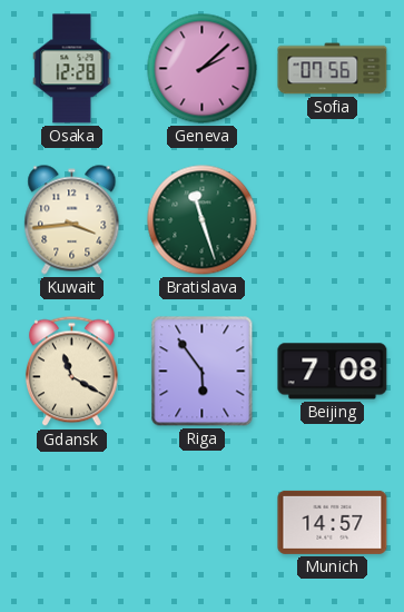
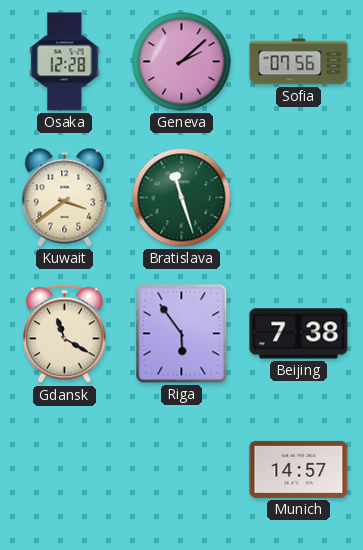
Kuwait: 3:44 -> 3:39
Beijing: 7:08 -> 7:38
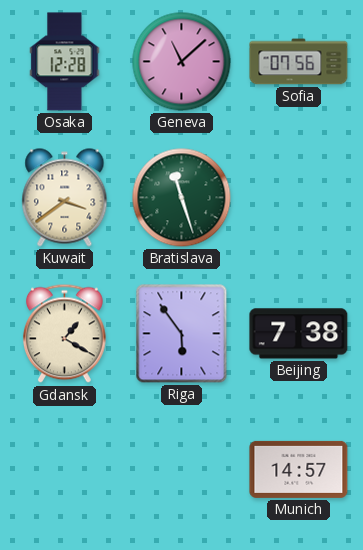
Geneva: 2:08 -> 11:08
Gdansk: 11:20 -> 1:20
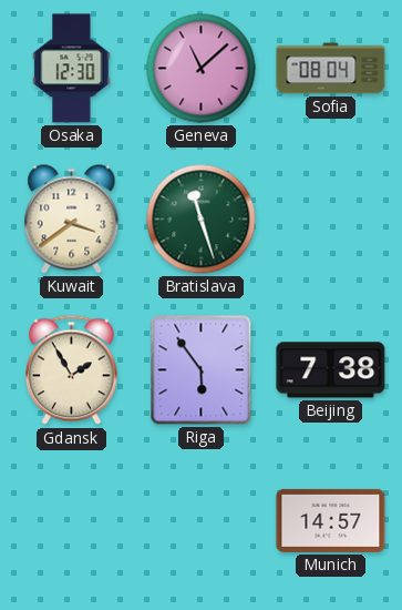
Osaka: 12:28 -> 12:30
Sofia: 07:56 -> 08:04
Gdansk: 1:20 -> 1:55
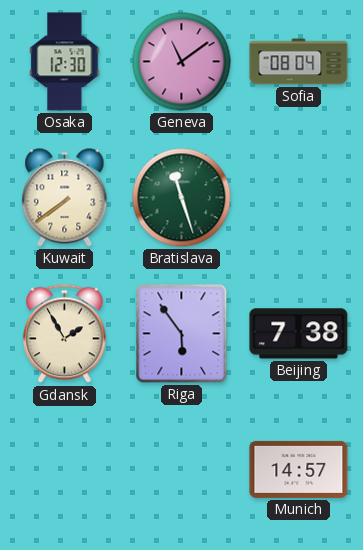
Geneva: 11:08 -> 11:09
Kuwait: 3:39 -> 7:39
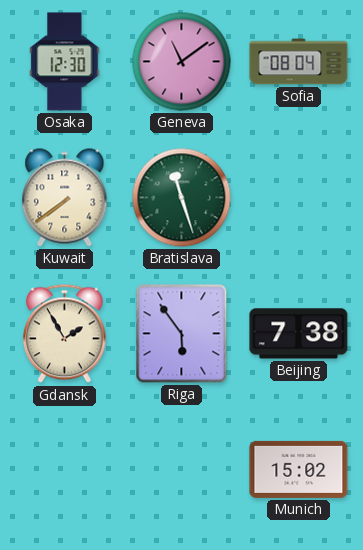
Munich: 14:57 -> 15:02
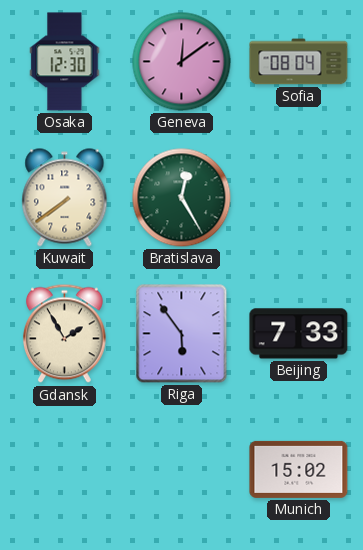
Geneva: 11:09 -> 12:09
Bratislava: 11:27 -> 12:25
Beijing: 7:38 -> 7:33
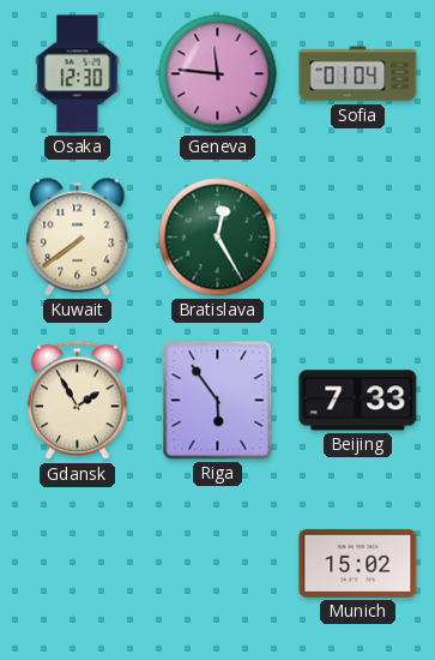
Geneva: 12:09 -> 11:46
Sofia: 08:04 -> 01:04
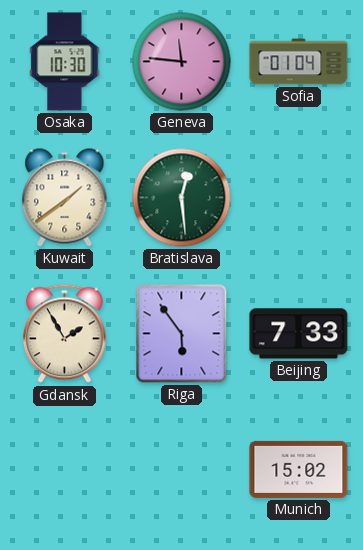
Osaka: 12:30 -> 10:30
Kuwait: 7:39 -> 1:39
Bratislava: 12:25 -> 12:29
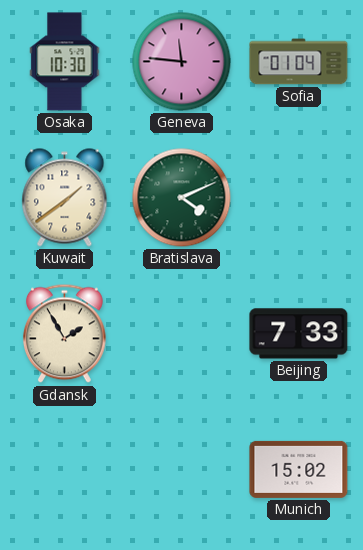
Bratislava: 12:29 -> 4:11
Riga: 5:54 -> none
